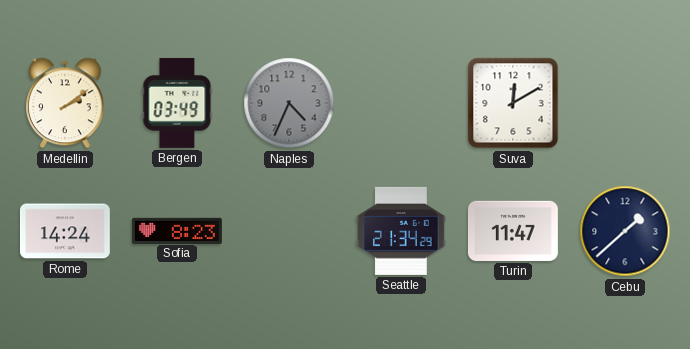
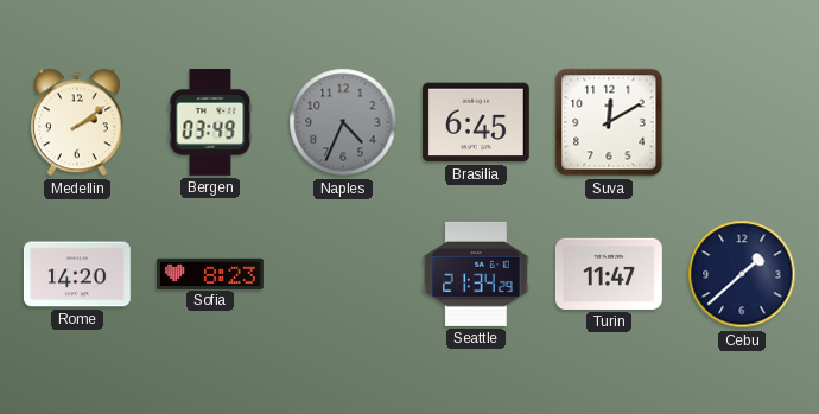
Brasilia: none -> 6:45
Rome: 14:24 -> 14:20
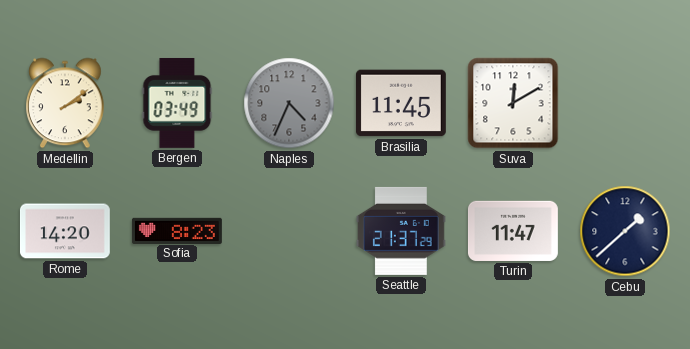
Brasilia: 6:45 -> 11:45
Seattle: 21:34 -> 21:37
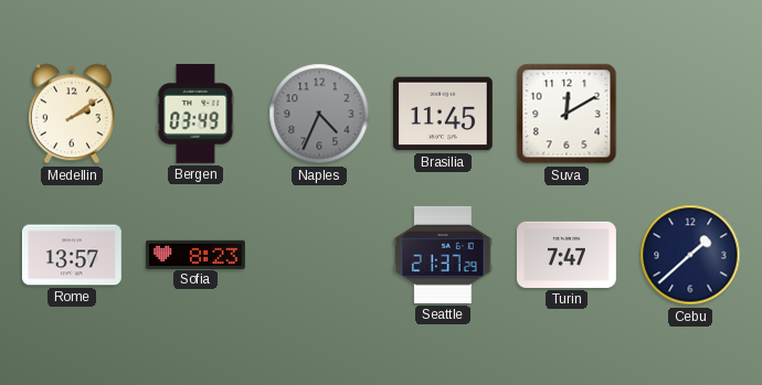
Rome: 14:20 -> 13:57
Turin: 11:47 -> 7:47
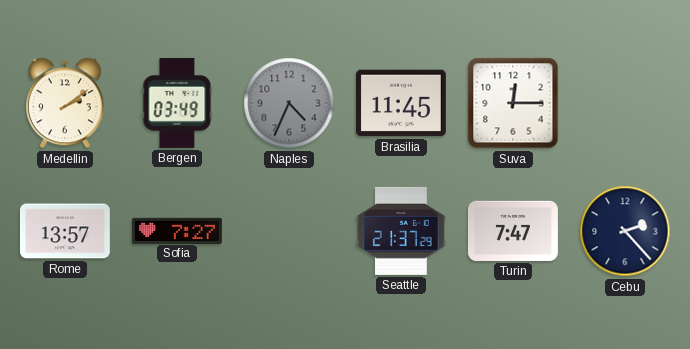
Suva: 12:10 -> 12:15
Sofia: 8:23 -> 7:27
Cebu: 1:38 -> 2:23
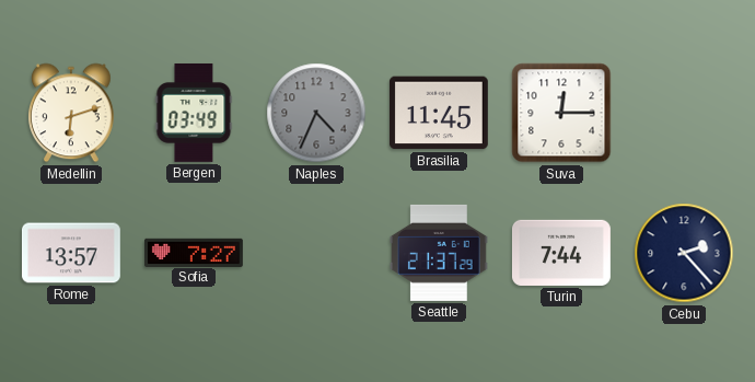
Medellin: 2:09 -> 6:12
Turin: 7:47 -> 7:44
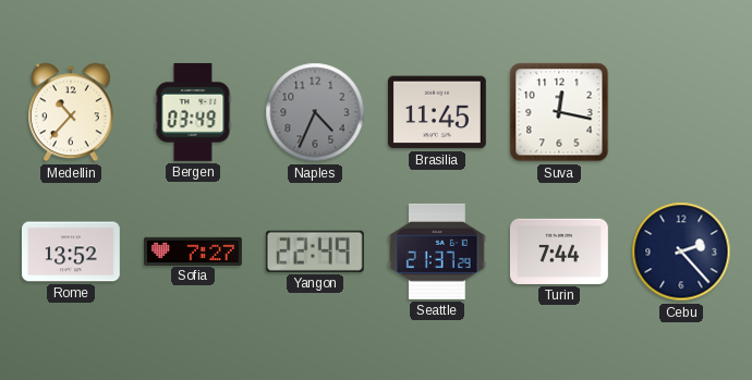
Medellin: 6:12 -> 10:37
Suva: 12:15 -> 12:17
Rome: 13:57 -> 13:52
Yangon: none -> 22:49
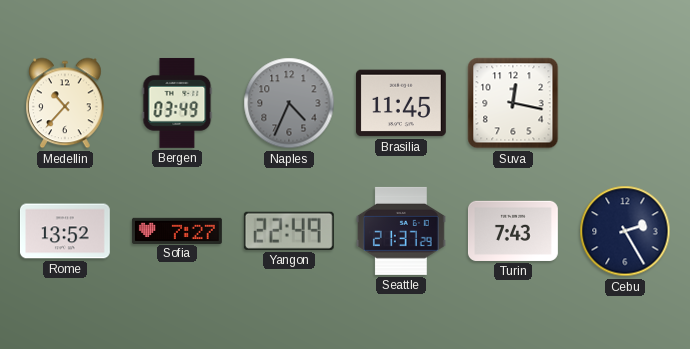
Turin: 7:44 -> 7:43
Cebu: 2:23 -> 2:25
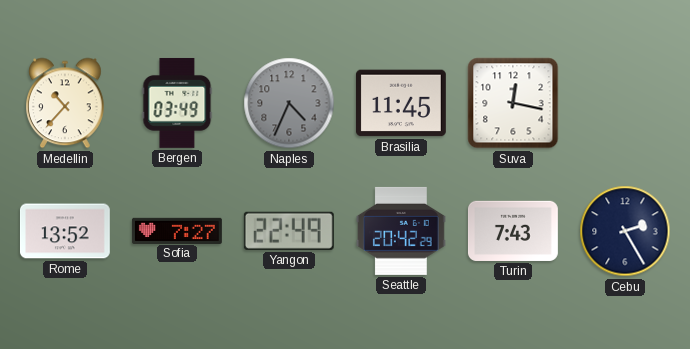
Seattle: 21:37 -> 20:42
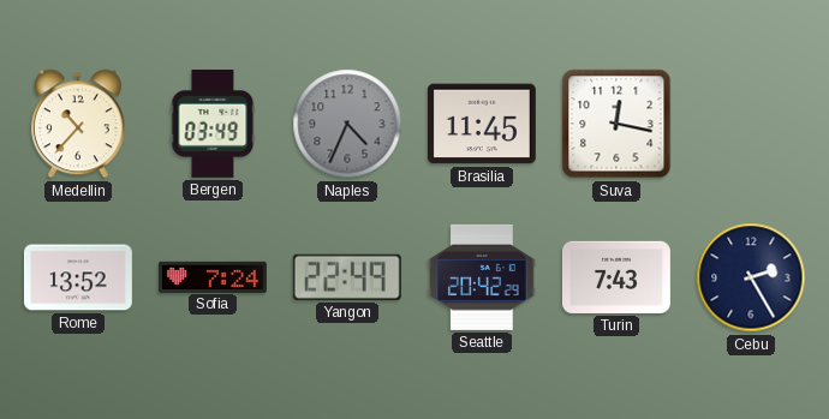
Sofia: 7:27 -> 7:24
